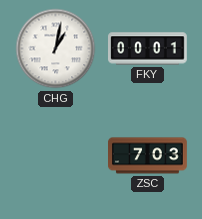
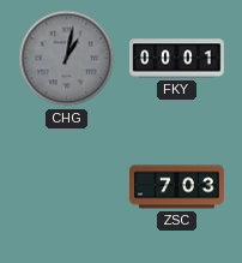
CHG dial: white -> grey
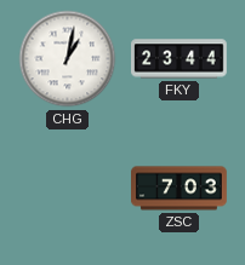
CHG dial: grey -> white
FKY: 00:01 -> 23:44
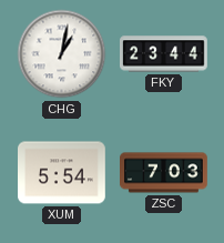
XUM: none -> 5:54
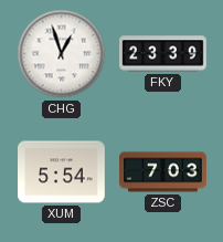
CHG: 1:02 -> 12:57
FKY: 23:44 -> 23:39
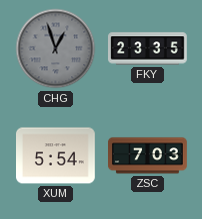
CHG dial: white -> grey
FKY: 23:39 -> 23:35
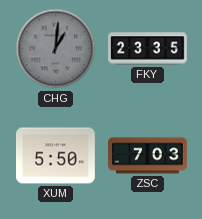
CHG: 12:57 -> 1:01
XUM: 5:54 -> 5:50
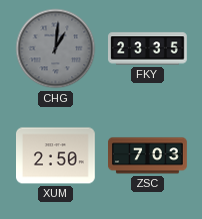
XUM: 5:50 -> 2:50
